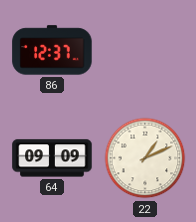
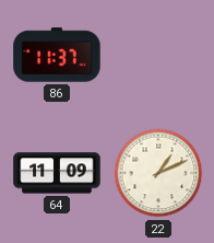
86: 12:37 -> 11:37
64: 09:09 -> 11:09
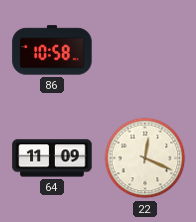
86: 11:37 -> 10:58
22: 1:11 -> 12:19
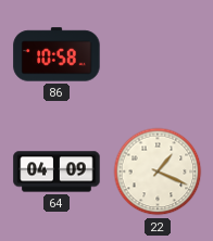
64: 11:09 -> 04:09
22: 12:19 -> 1:19
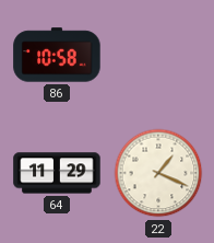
64: 04:09 -> 11:29
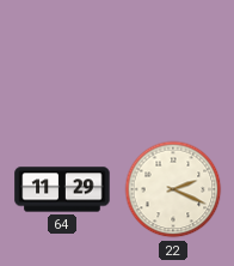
86: 10:58 -> none
22: 1:19 -> 2:19
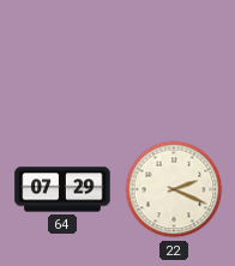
64: 11:29 -> 07:29
